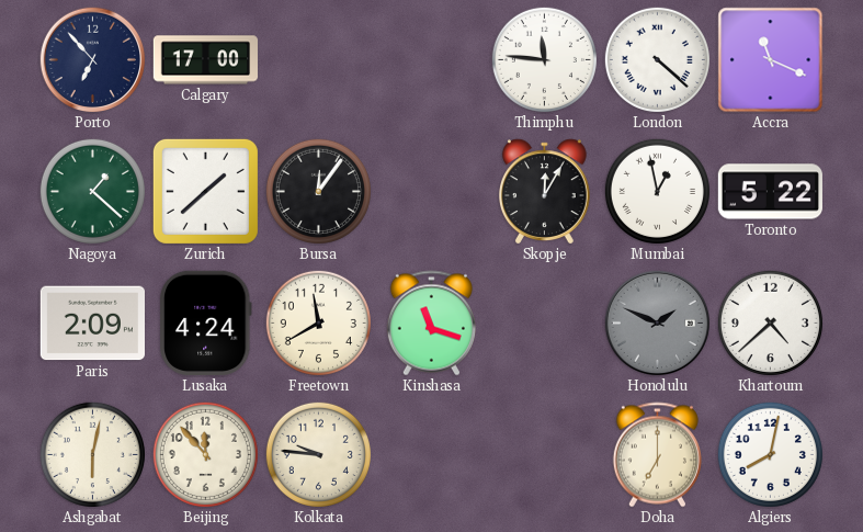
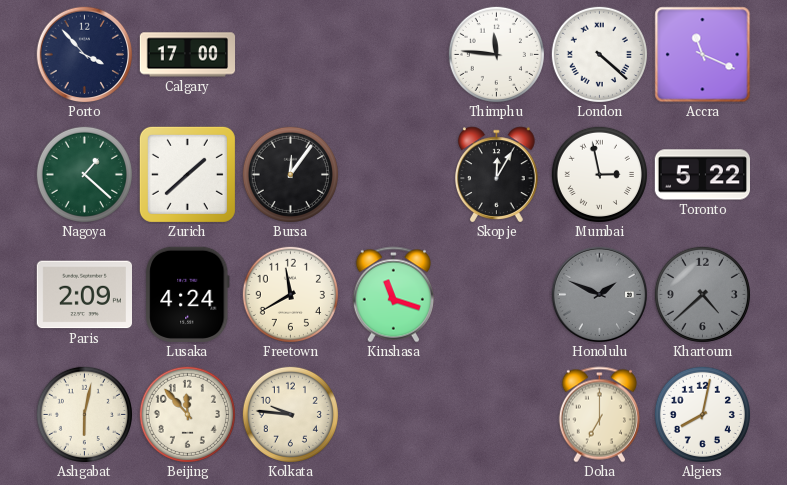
Porto: 6:53 -> 3:53
Mumbai: 12:58 -> 2:58
Khartoum dial: white -> grey
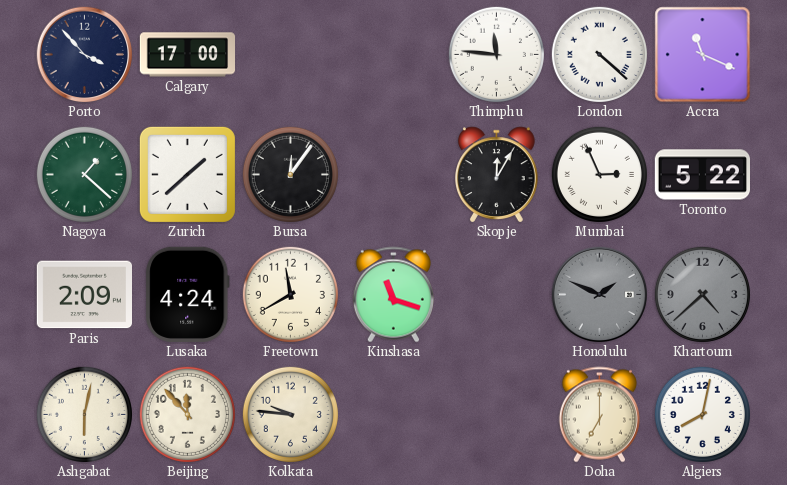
Mumbai: 2:58 -> 2:56
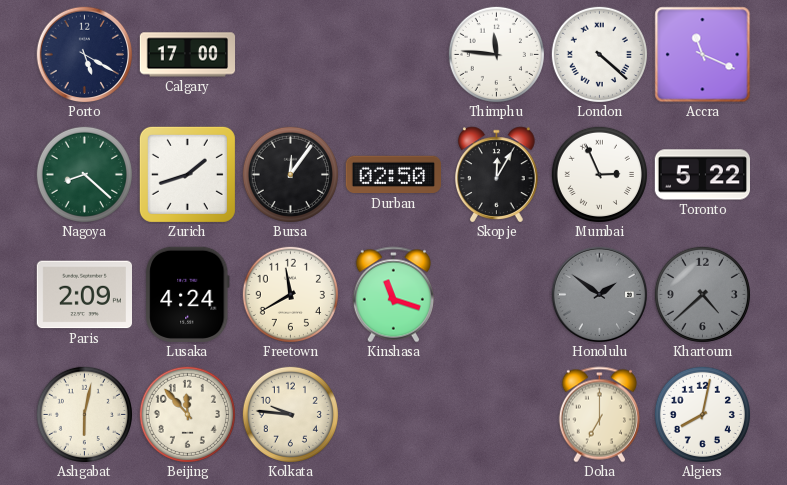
Porto: 3:53 -> 5:20
Nagoya: 1:22 -> 8:22
Zurich: 1:38 -> 1:42
Durban: none -> 02:50
Honolulu: 1:49 -> 1:51
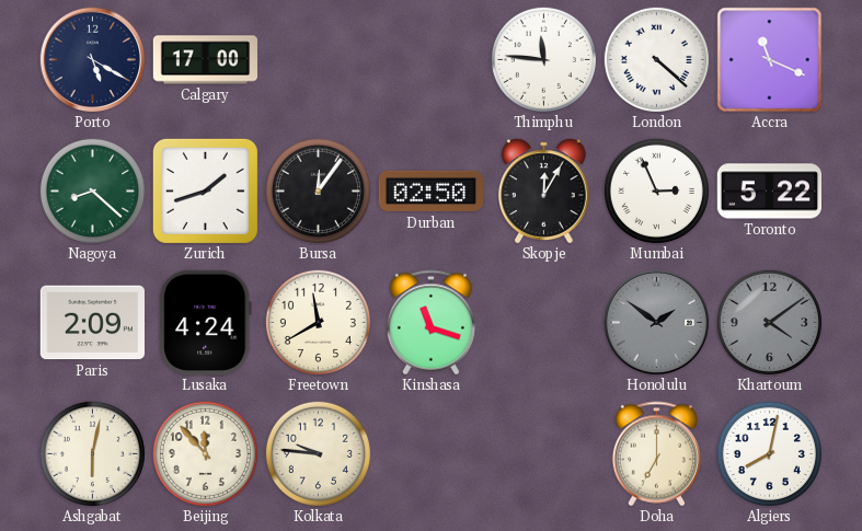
Khartoum: 4:38 -> 4:09
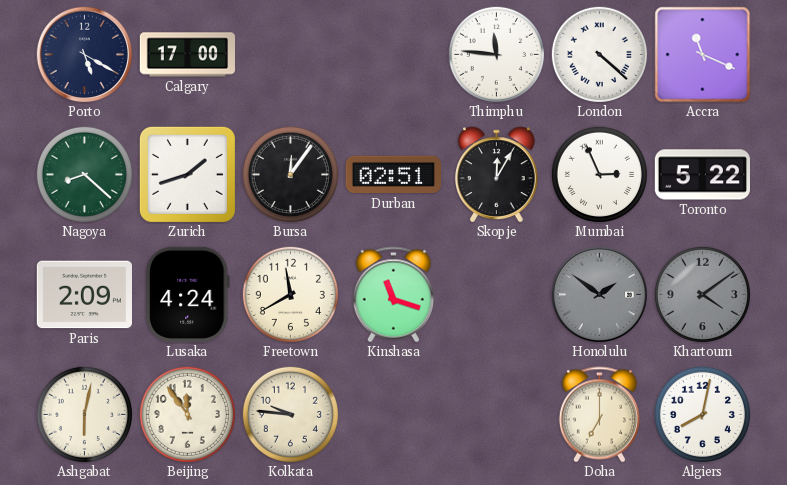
Durban: 02:50 -> 02:51
Beijing: 11:53 -> 11:54
